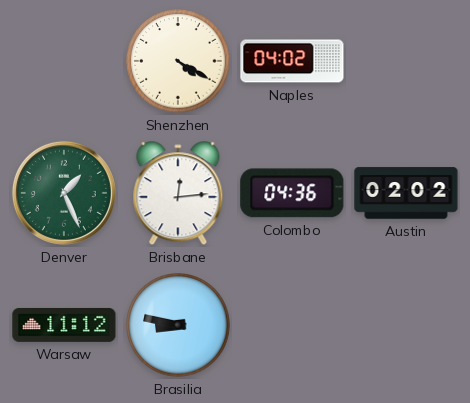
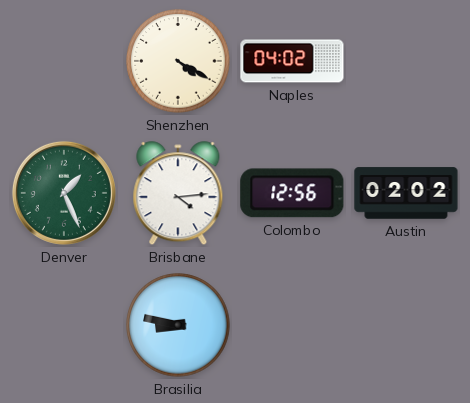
Brisbane: 12:14 -> 4:14
Colombo: 04:36 -> 12:56
Warsaw: 11:12 -> none
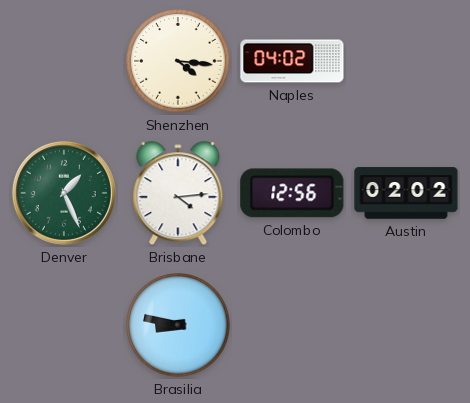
Shenzhen: 4:20 -> 4:16
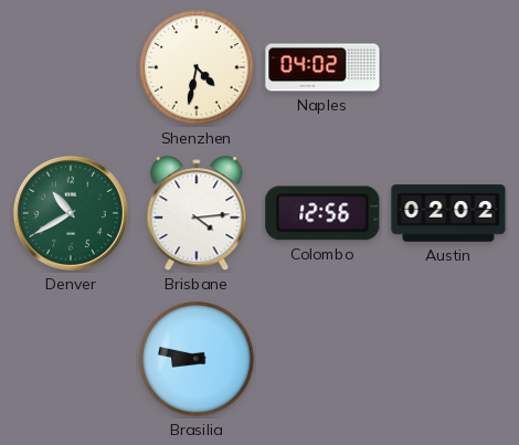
Shenzhen: 4:16 -> 4:32
Denver: 1:26 -> 10:40
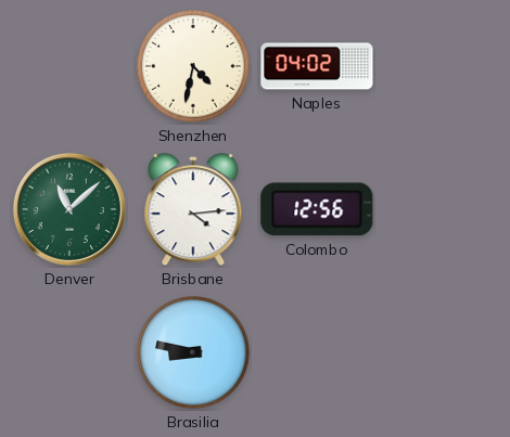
Denver: 10:40 -> 11:08
Austin: 02:02 -> none
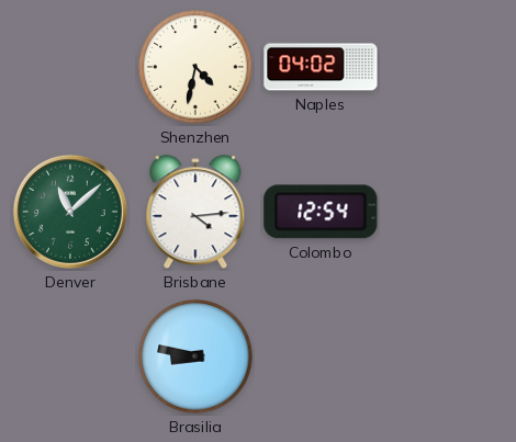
Colombo: 12:56 -> 12:54
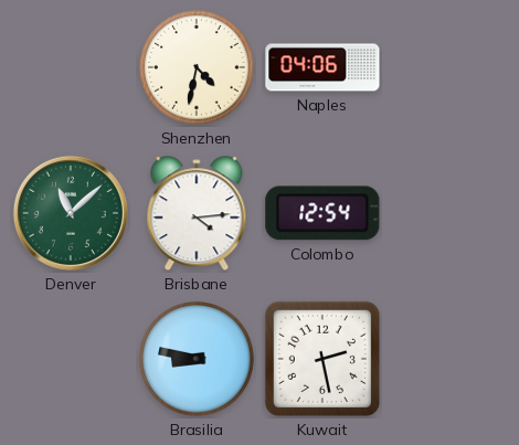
Naples: 04:02 -> 04:06
Kuwait: none -> 2:28
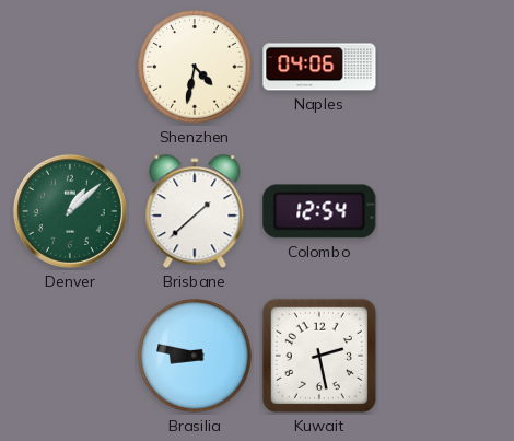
Denver: 11:08 -> 1:08
Brisbane: 4:14 -> 1:38
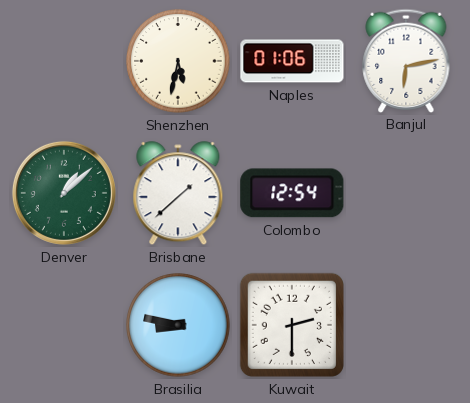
Shenzhen: 4:32 -> 5:32
Naples: 04:06 -> 01:06
Banjul: none -> 6:13
Kuwait: 2:28 -> 2:30
